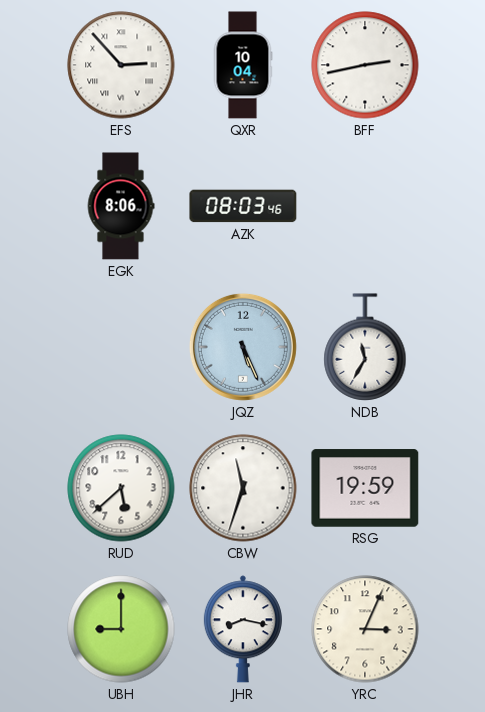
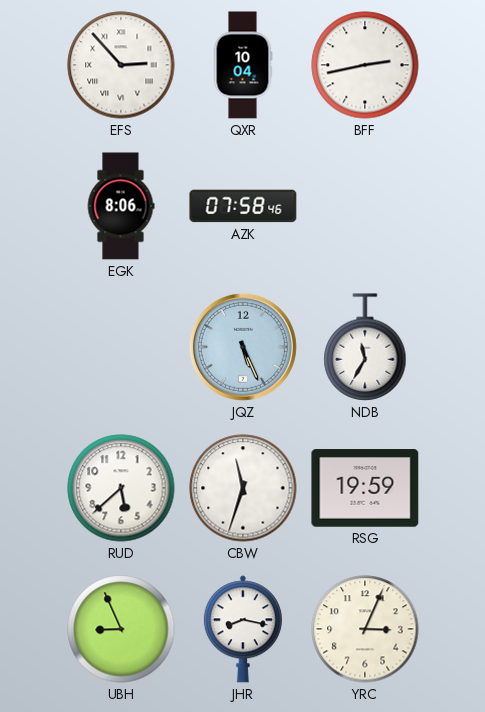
AZK: 08:03 -> 07:58
UBH: 9:00 -> 8:56
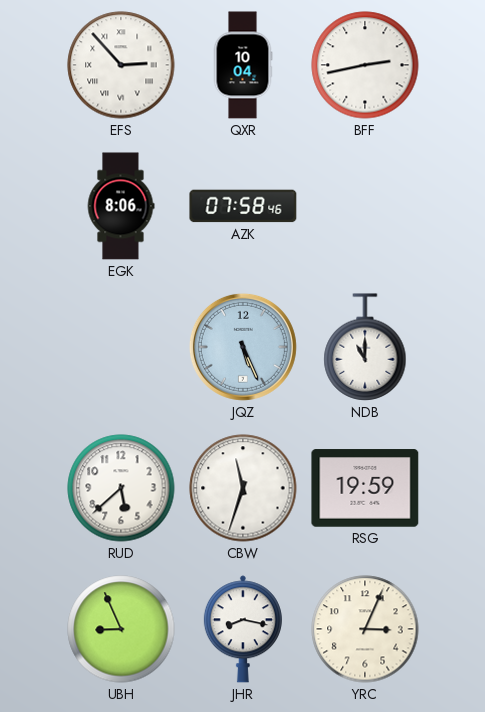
NDB: 11:35 -> 11:00
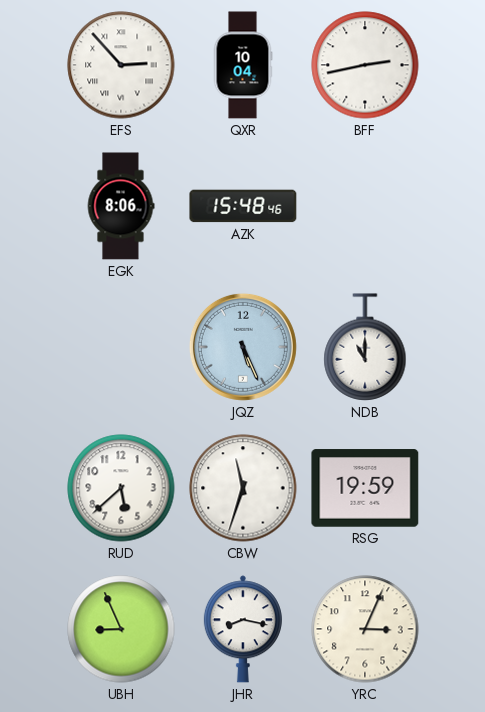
AZK: 07:58 -> 15:48
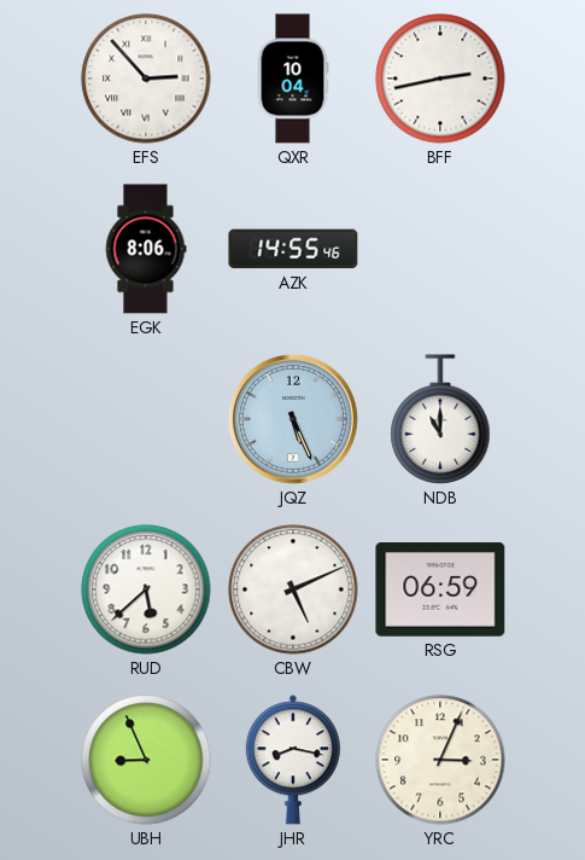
AZK: 15:48 -> 14:55
CBW: 11:33 -> 5:11
RSG: 19:59 -> 06:59
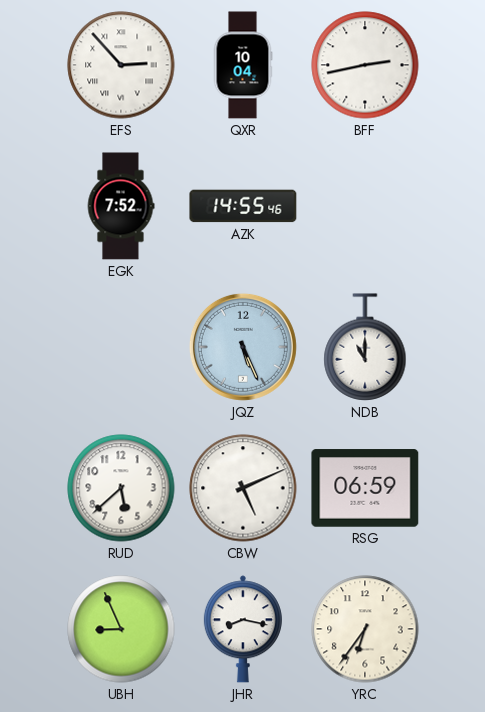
EGK: 8:06 -> 7:52
YRC: 3:04 -> 6:36
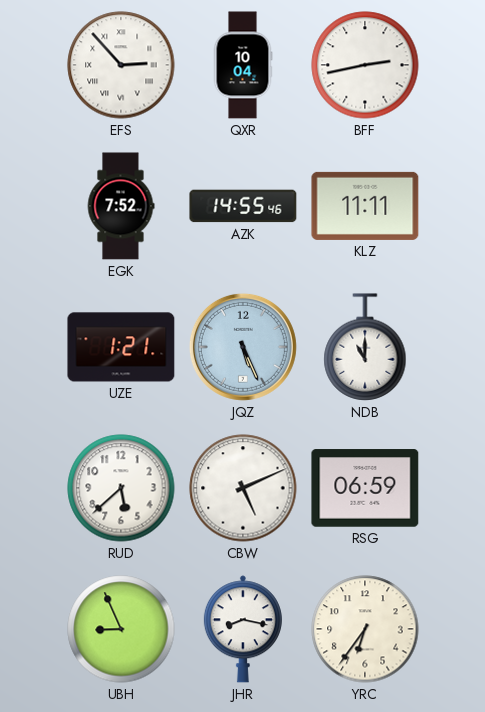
KLZ: none -> 11:11
UZE: none -> 1:21
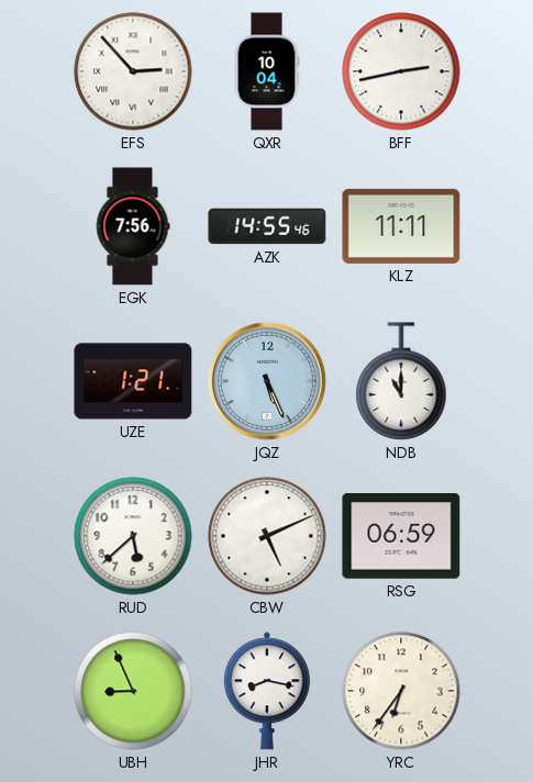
EGK: 7:52 -> 7:56
